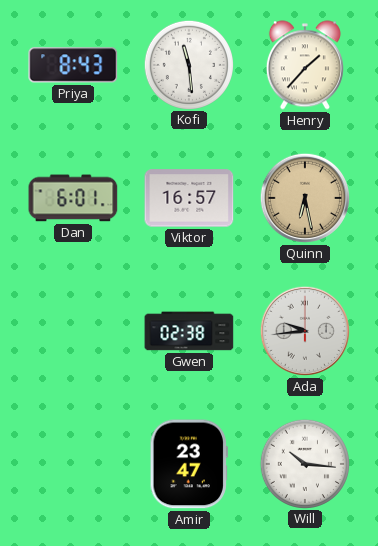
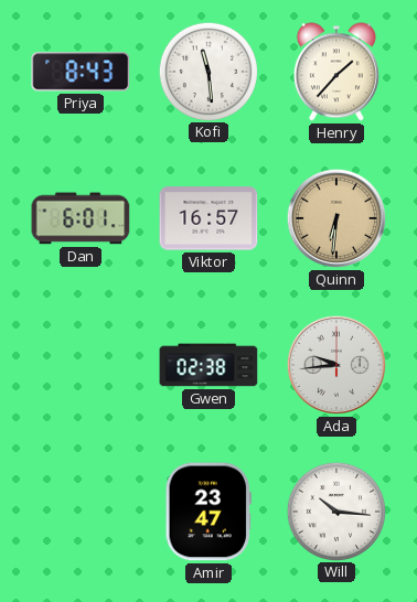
Quinn: 6:28 -> 6:31
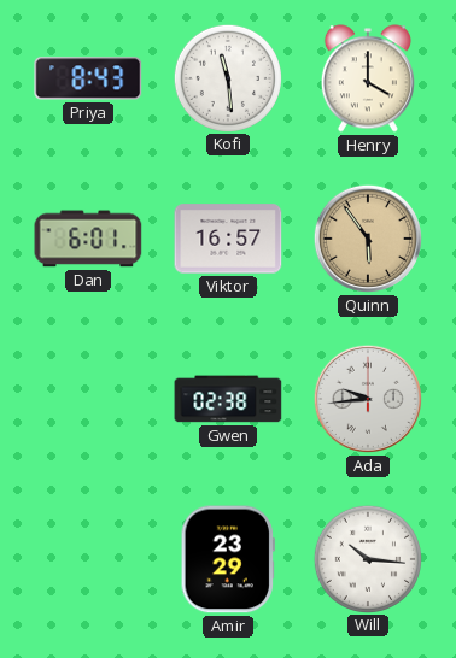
Henry: 1:37 -> 4:00
Quinn: 6:31 -> 5:54
Amir: 23:47 -> 23:29
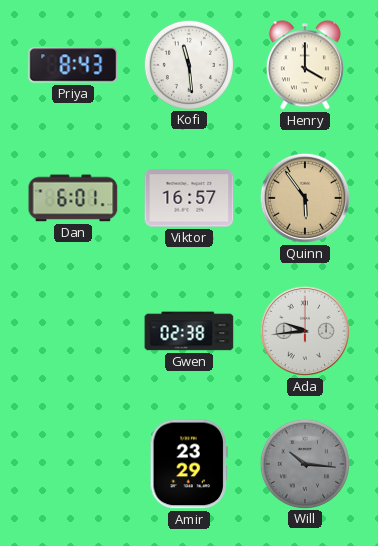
Will dial: white -> grey
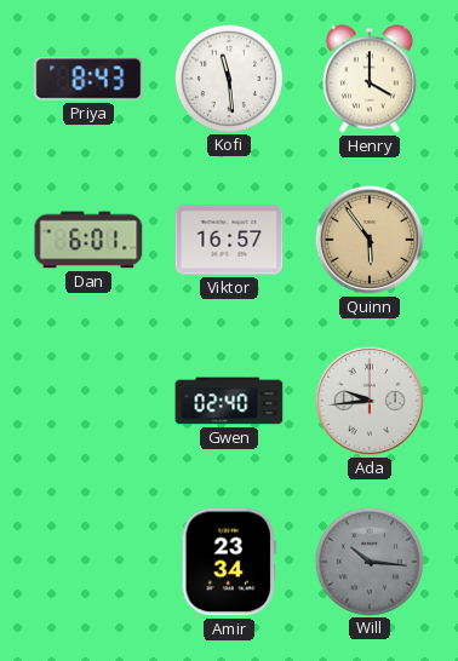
Gwen: 02:38 -> 02:40
Amir: 23:29 -> 23:34
